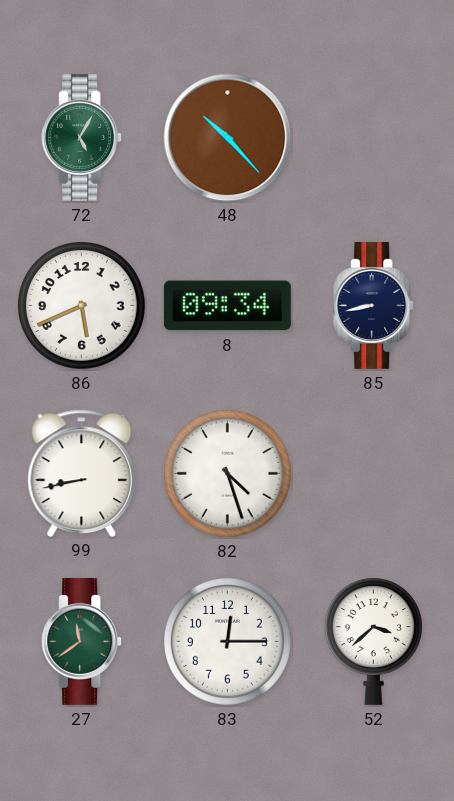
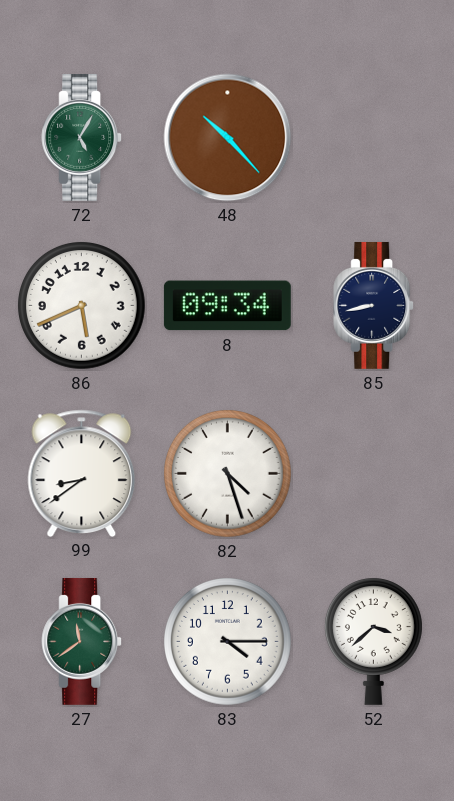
99: 8:43 -> 8:39
83: 12:15 -> 4:15
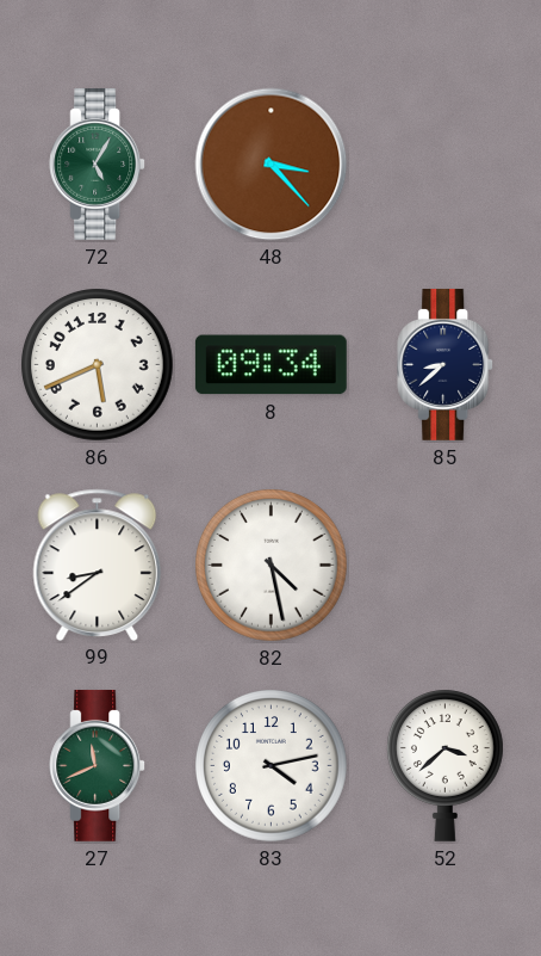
48: 10:23 -> 3:23
85: 8:43 -> 8:38
82: 4:27 -> 4:28
27: 11:39 -> 11:41
83: 4:15 -> 4:13
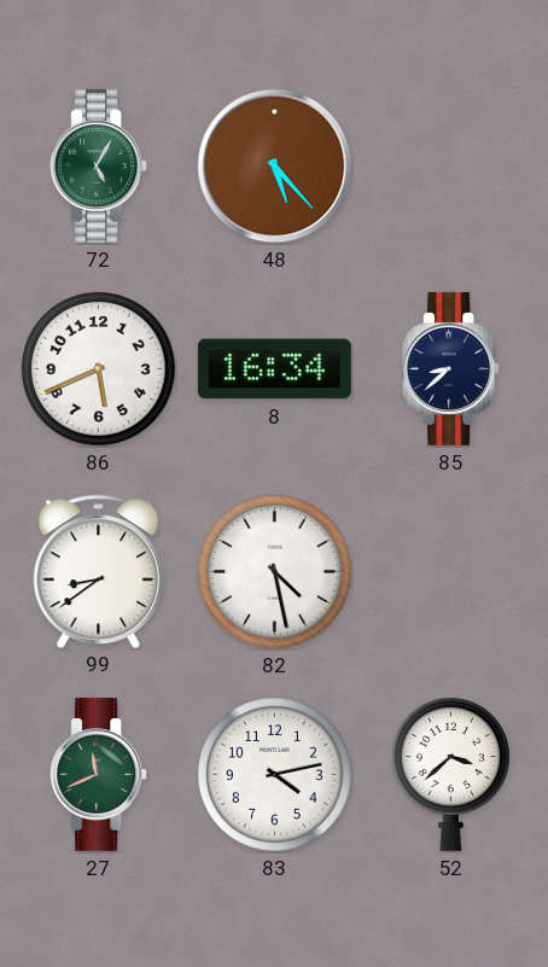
48: 3:23 -> 5:23
8: 09:34 -> 16:34
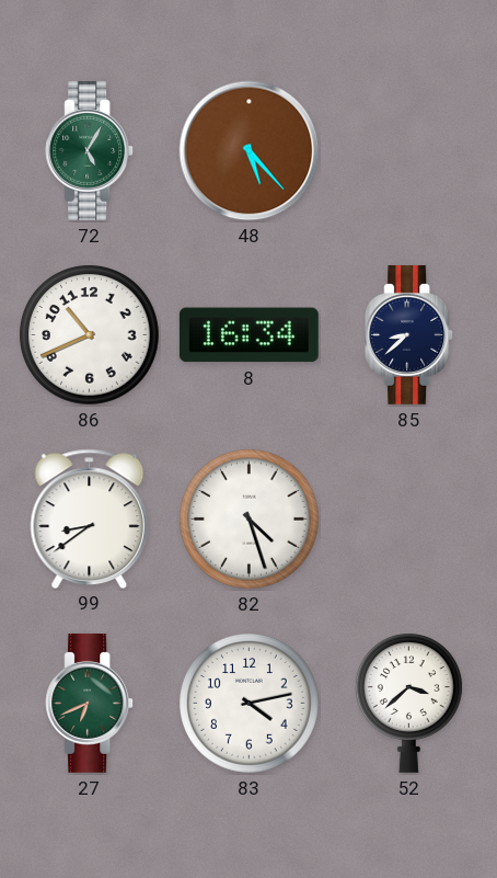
86: 5:41 -> 10:41
82: 4:28 -> 4:27
27: 11:41 -> 6:41
